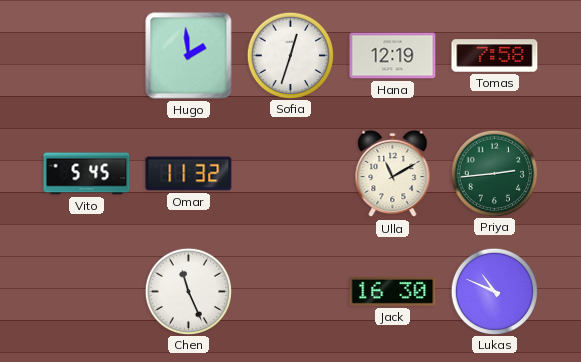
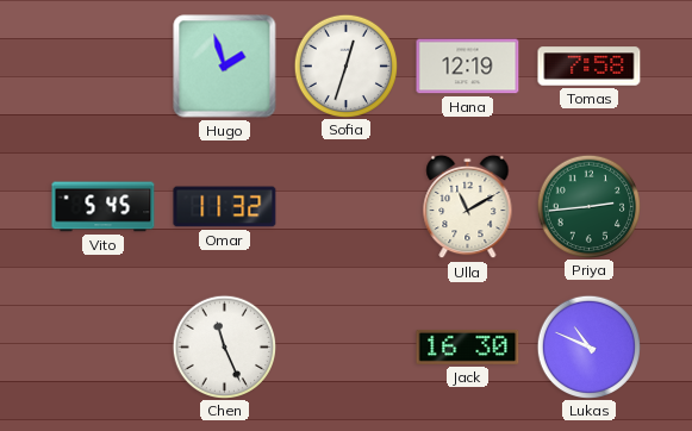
Hugo: 1:59 -> 1:57
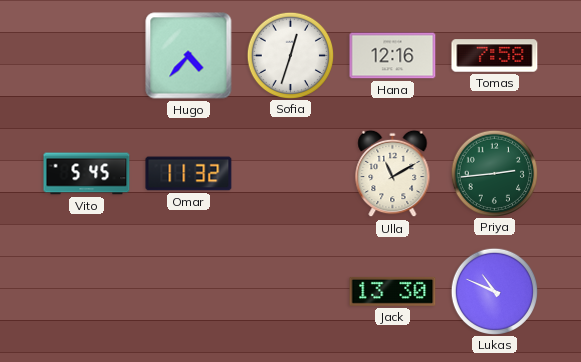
Hugo: 1:57 -> 4:37
Hana: 12:19 -> 12:16
Chen: 11:26 -> none
Jack: 16:30 -> 13:30
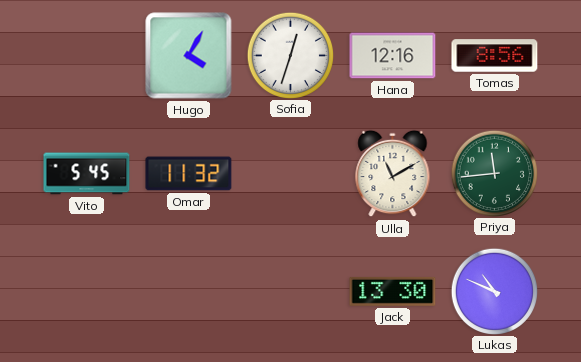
Hugo: 4:37 -> 4:05
Tomas: 7:58 -> 8:56
Priya: 2:44 -> 11:44
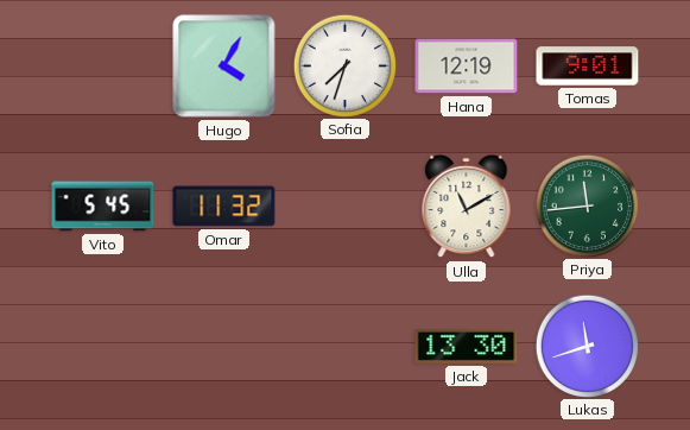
Sofia: 12:33 -> 7:33
Hana: 12:16 -> 12:19
Tomas: 8:56 -> 9:01
Lukas: 10:49 -> 11:42
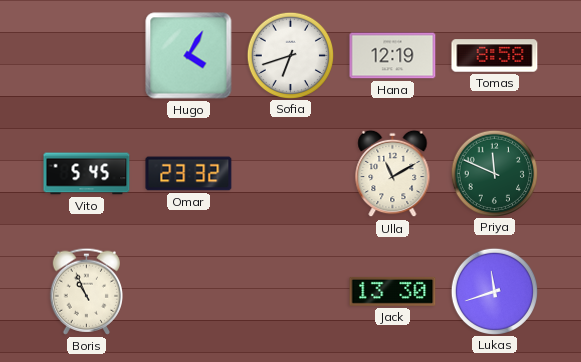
Sofia: 7:33 -> 6:42
Tomas: 9:01 -> 8:58
Omar: 11:32 -> 23:32
Priya: 11:44 -> 11:49
Boris: none -> 10:56
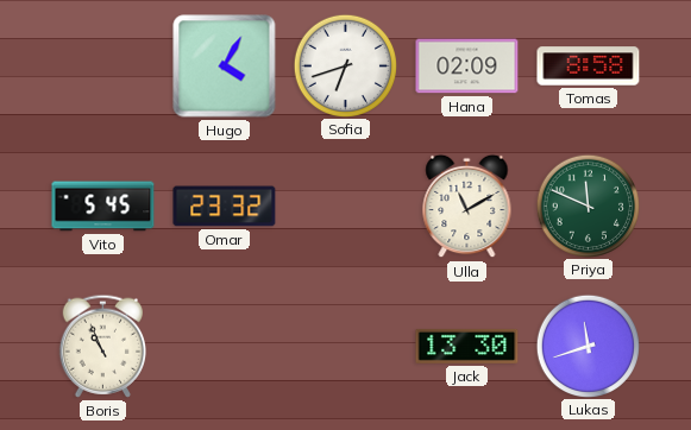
Hana: 12:19 -> 02:09
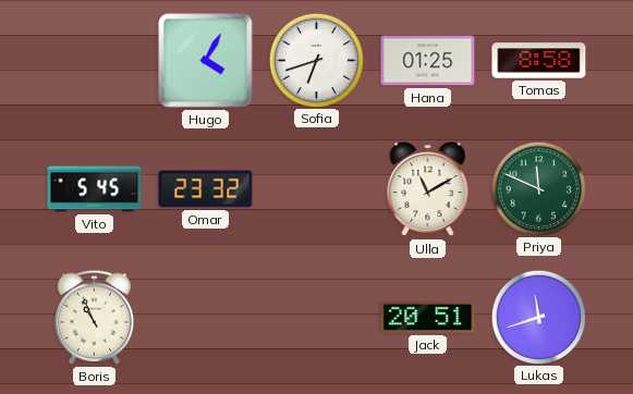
Hana: 02:09 -> 01:25
Jack: 13:30 -> 20:51
